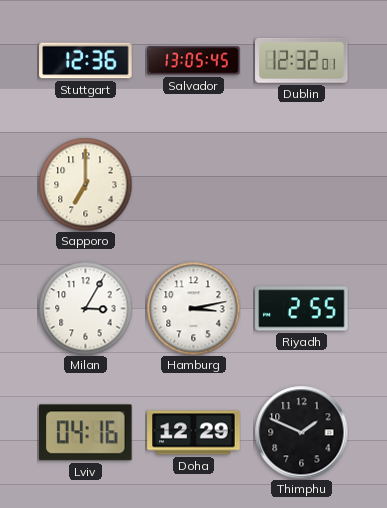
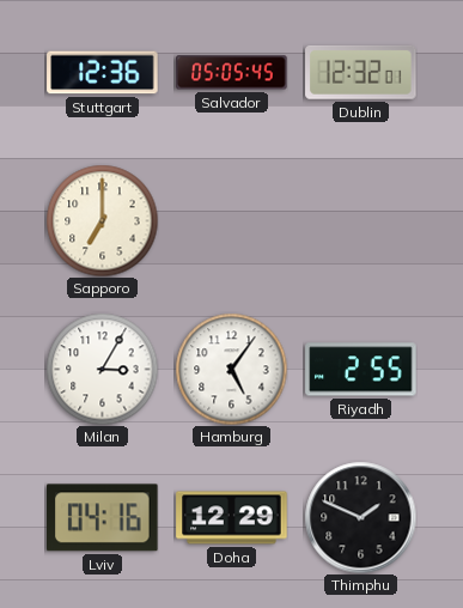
Salvador: 13:05 -> 05:05
Hamburg: 3:13 -> 5:06
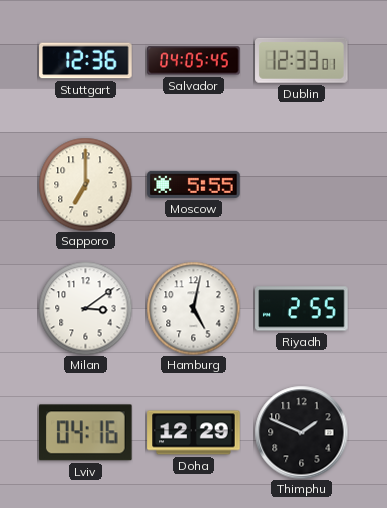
Salvador: 05:05 -> 04:05
Dublin: 12:32 -> 12:33
Moscow: none -> 5:55
Milan: 3:05 -> 3:09
Hamburg: 5:06 -> 5:02
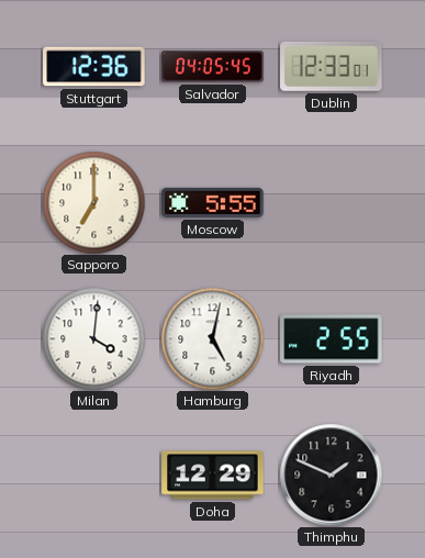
Milan: 3:09 -> 4:01
Lviv: 04:16 -> none
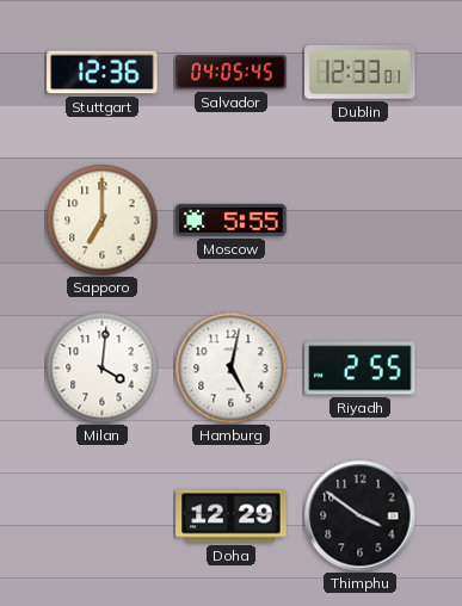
Thimphu: 1:49 -> 3:51
